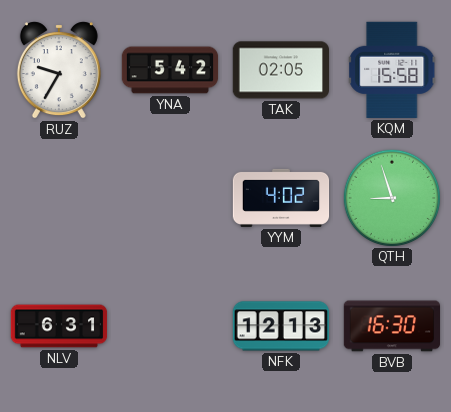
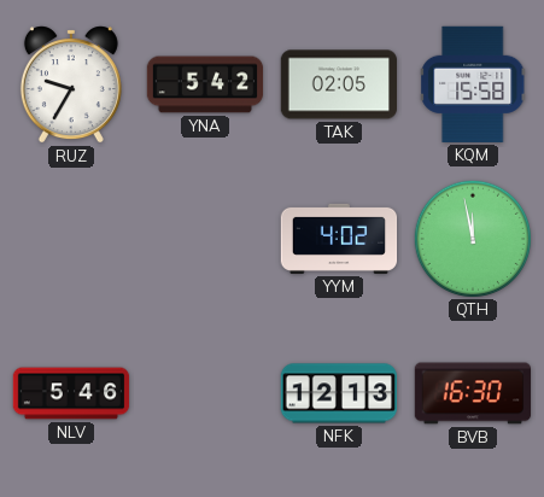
QTH: 8:57 -> 11:58
NLV: 6:31 -> 5:46
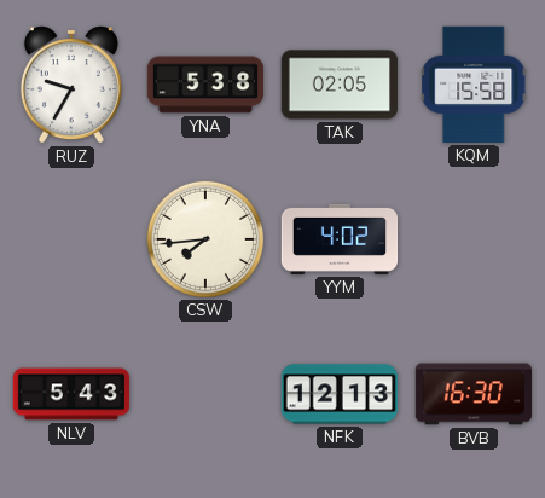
YNA: 5:42 -> 5:38
CSW: none -> 7:44
QTH: 11:58 -> none
NLV: 5:46 -> 5:43
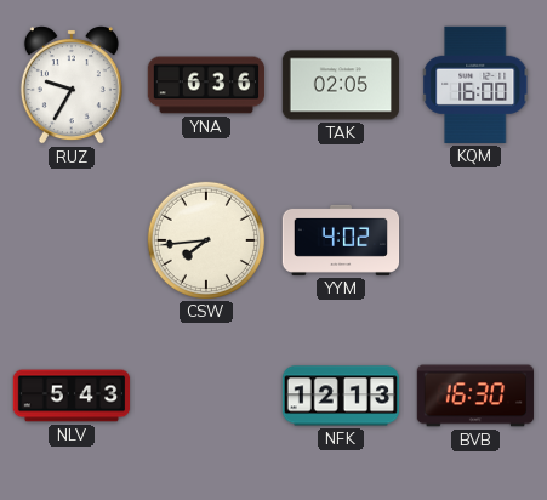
YNA: 5:38 -> 6:36
KQM: 15:58 -> 16:00
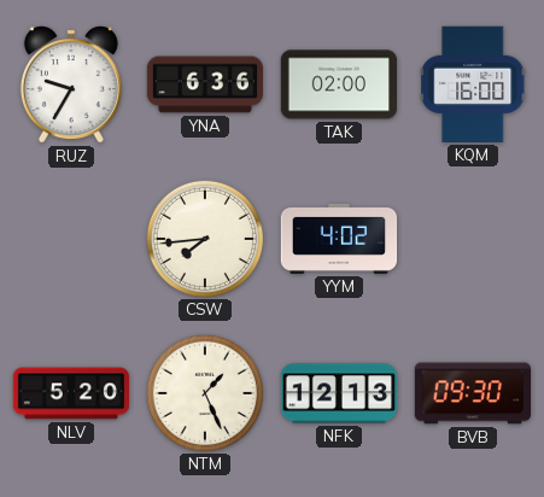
TAK: 02:05 -> 02:00
NLV: 5:43 -> 5:20
NTM: none -> 1:26
BVB: 16:30 -> 09:30
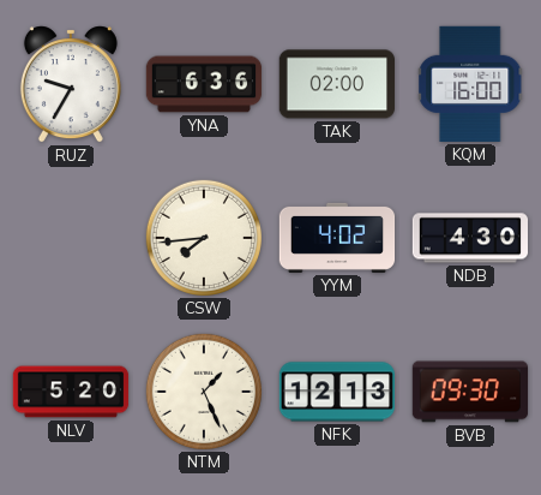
NDB: none -> 4:30
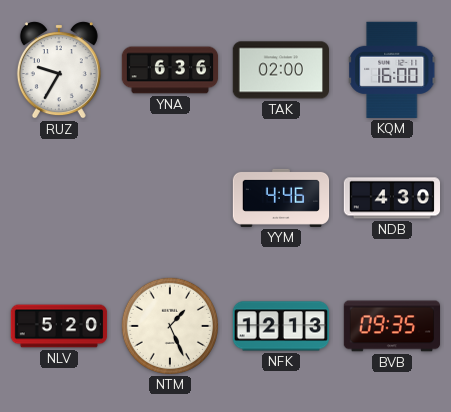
CSW: 7:44 -> none
YYM: 4:02 -> 4:46
BVB: 09:30 -> 09:35
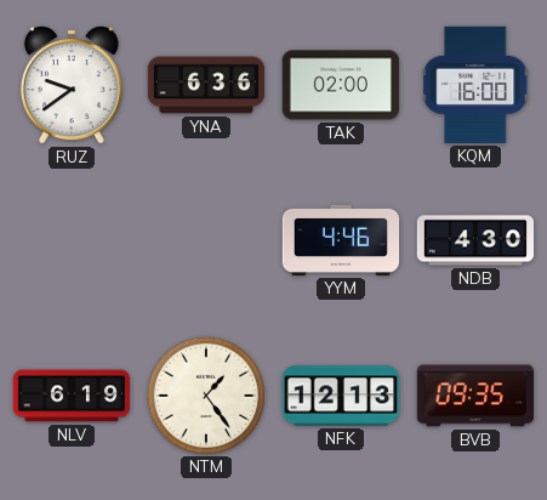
RUZ: 9:35 -> 9:39
NLV: 5:20 -> 6:19
NTM: 1:26 -> 1:24
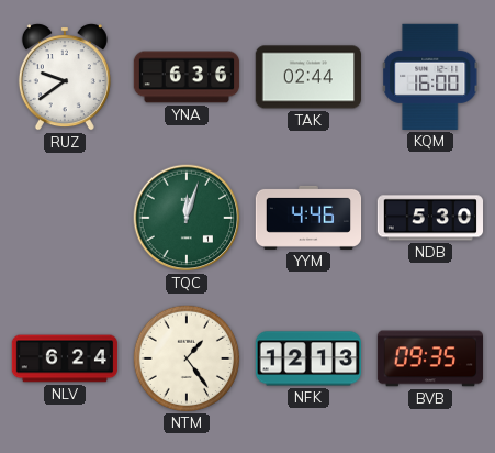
TAK: 02:00 -> 02:44
TQC: none -> 12:03
NDB: 4:30 -> 5:30
NLV: 6:19 -> 6:24
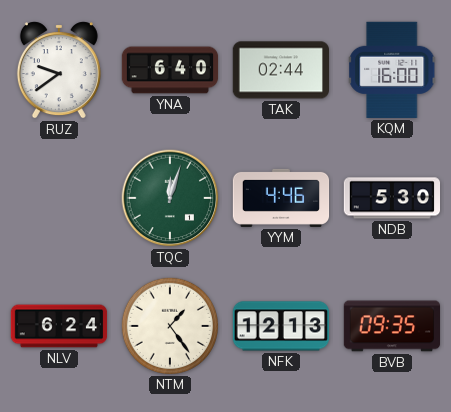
YNA: 6:36 -> 6:40
